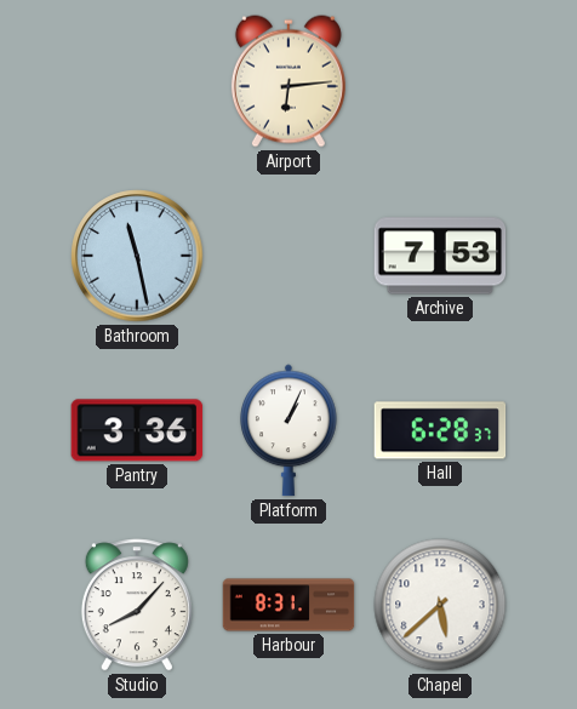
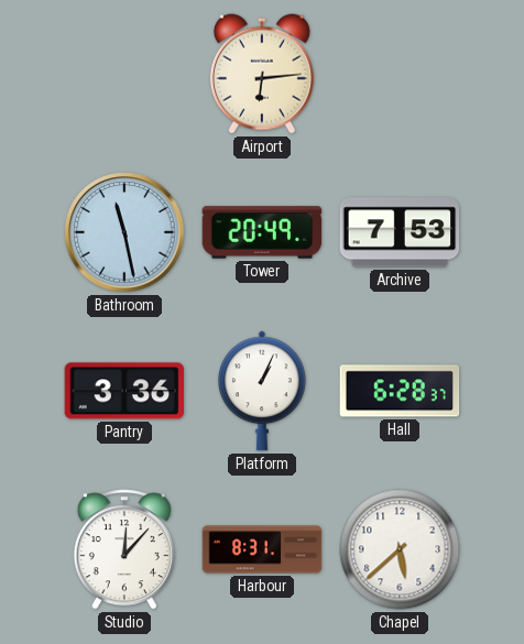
Tower: none -> 20:49
Studio: 8:07 -> 12:07
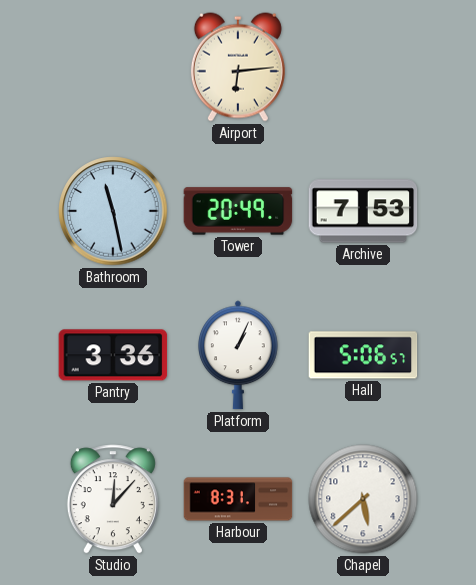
Hall: 6:28 -> 5:06
